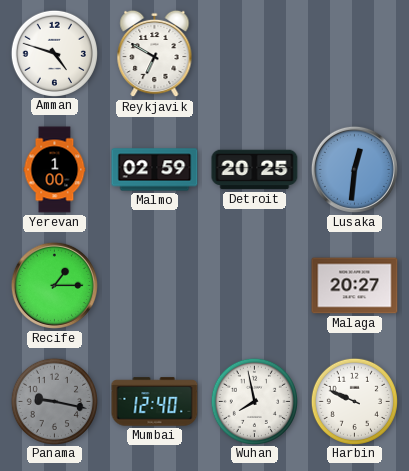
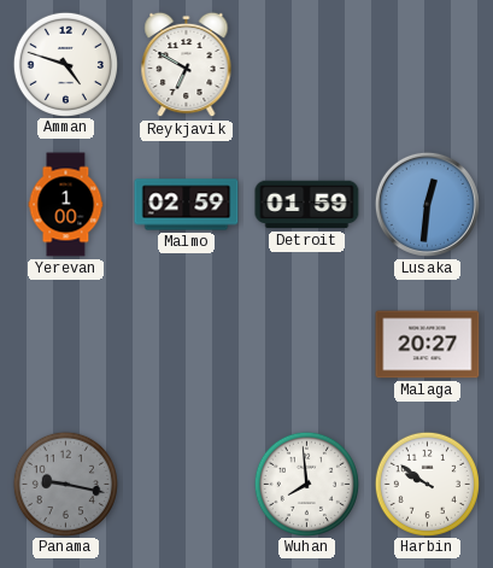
Detroit: 20:25 -> 01:59
Recife: 1:15 -> none
Mumbai: 12:40 -> none
Wuhan: 7:58 -> 7:59
Harbin: 9:49 -> 9:51
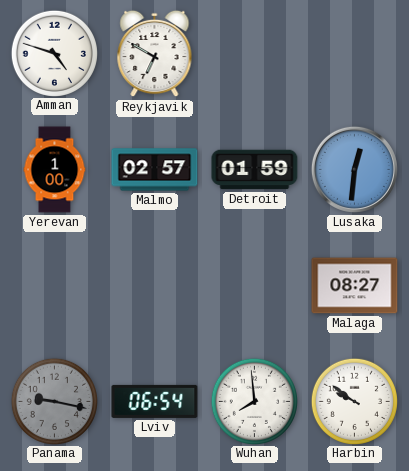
Malmo: 02:59 -> 02:57
Malaga: 20:27 -> 08:27
Lviv: none -> 06:54
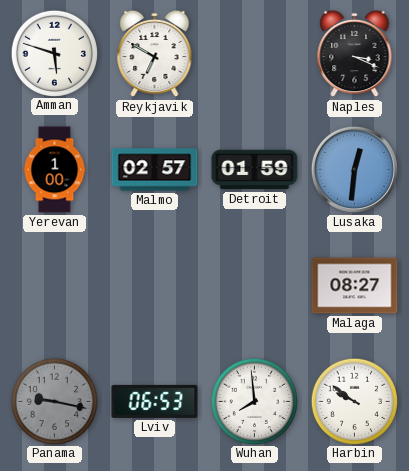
Amman: 4:48 -> 5:48
Naples: none -> 3:19
Lviv: 06:54 -> 06:53
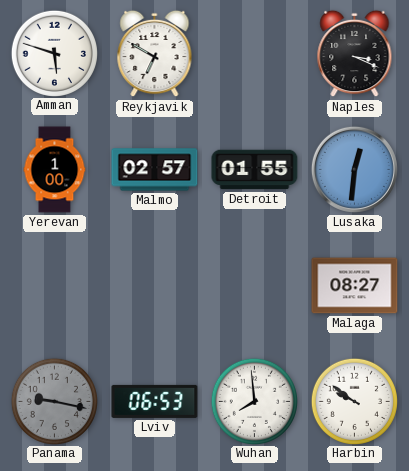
Detroit: 01:59 -> 01:55
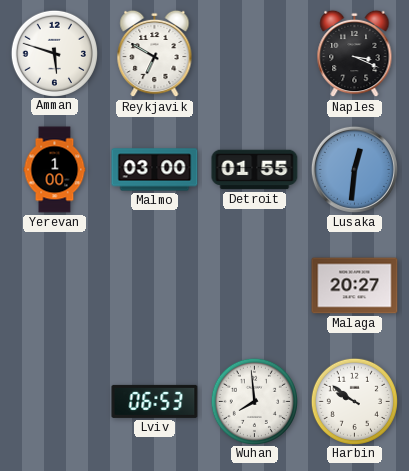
Malmo: 02:57 -> 03:00
Malaga: 08:27 -> 20:27
Panama: 9:17 -> none
